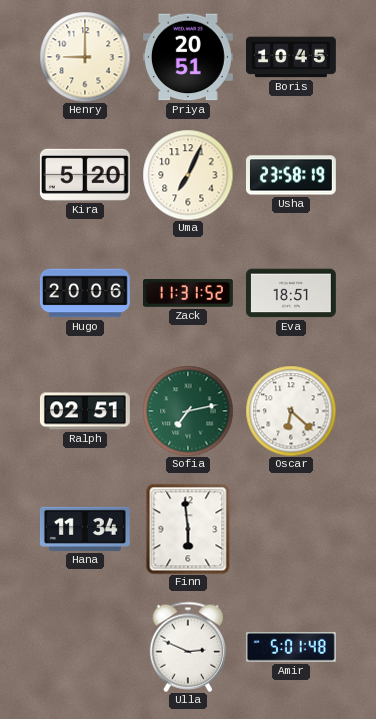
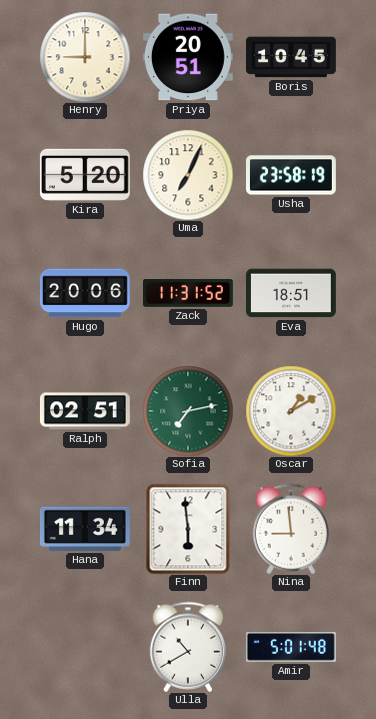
Oscar: 6:22 -> 1:10
Nina: none -> 8:59
Ulla: 2:49 -> 10:40
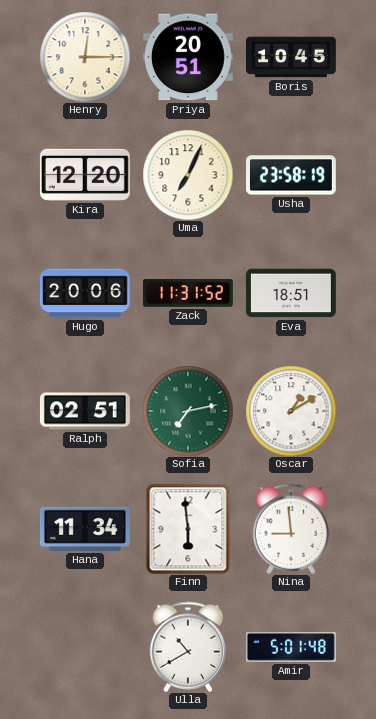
Henry: 9:00 -> 12:15
Kira: 5:20 -> 12:20
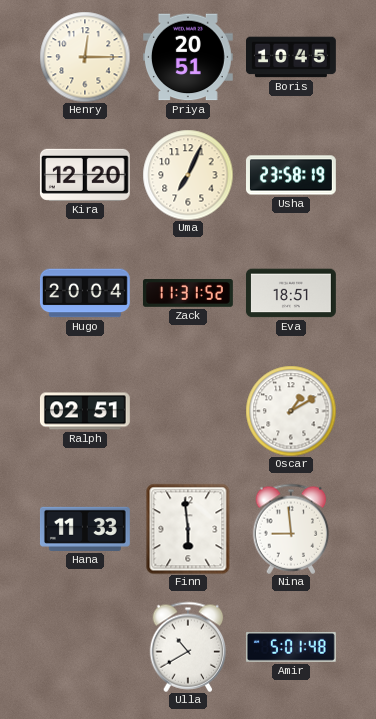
Hugo: 20:06 -> 20:04
Sofia: 7:13 -> none
Hana: 11:34 -> 11:33
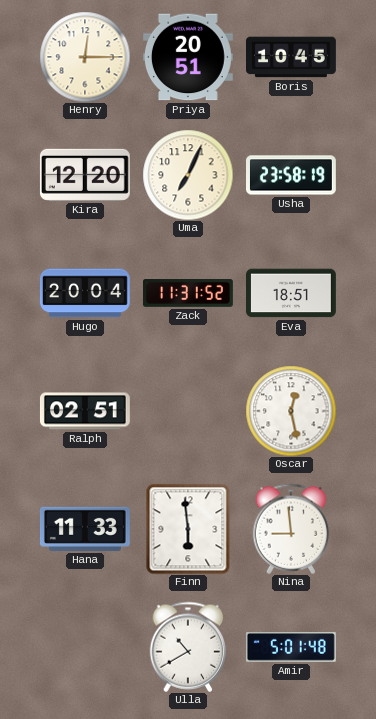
Oscar: 1:10 -> 12:28
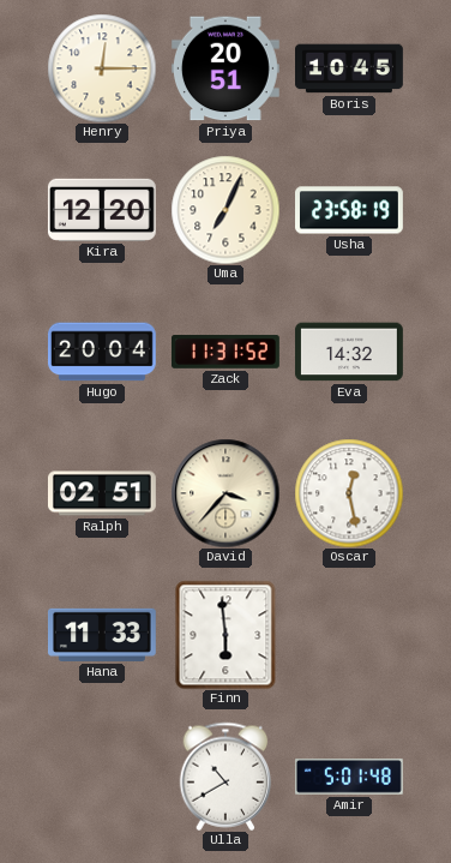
Eva: 18:51 -> 14:32
David: none -> 3:37
Nina: 8:59 -> none
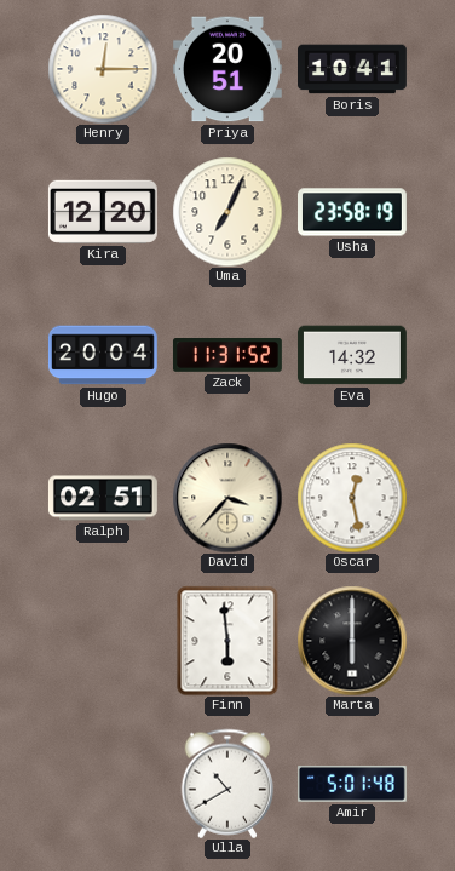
Boris: 10:45 -> 10:41
Hana: 11:33 -> none
Marta: none -> 6:00
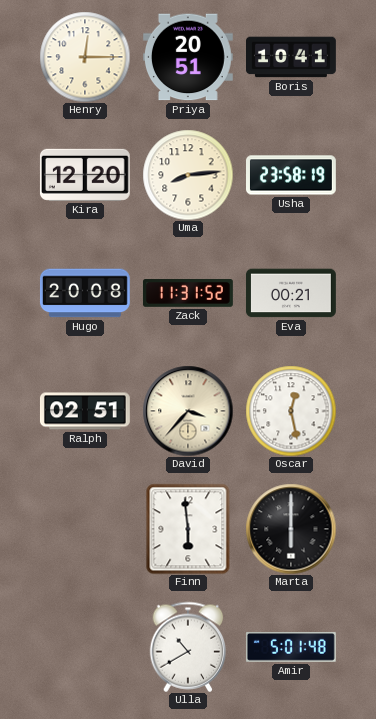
Uma: 7:04 -> 8:14
Hugo: 20:04 -> 20:08
Eva: 14:32 -> 00:21
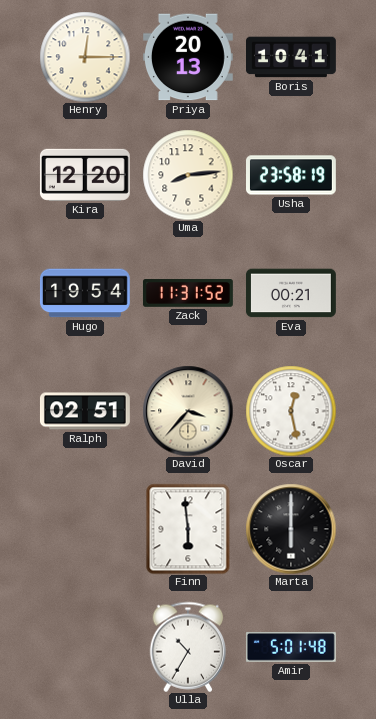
Priya: 20:51 -> 20:13
Hugo: 20:08 -> 19:54
Ulla: 10:40 -> 10:35
